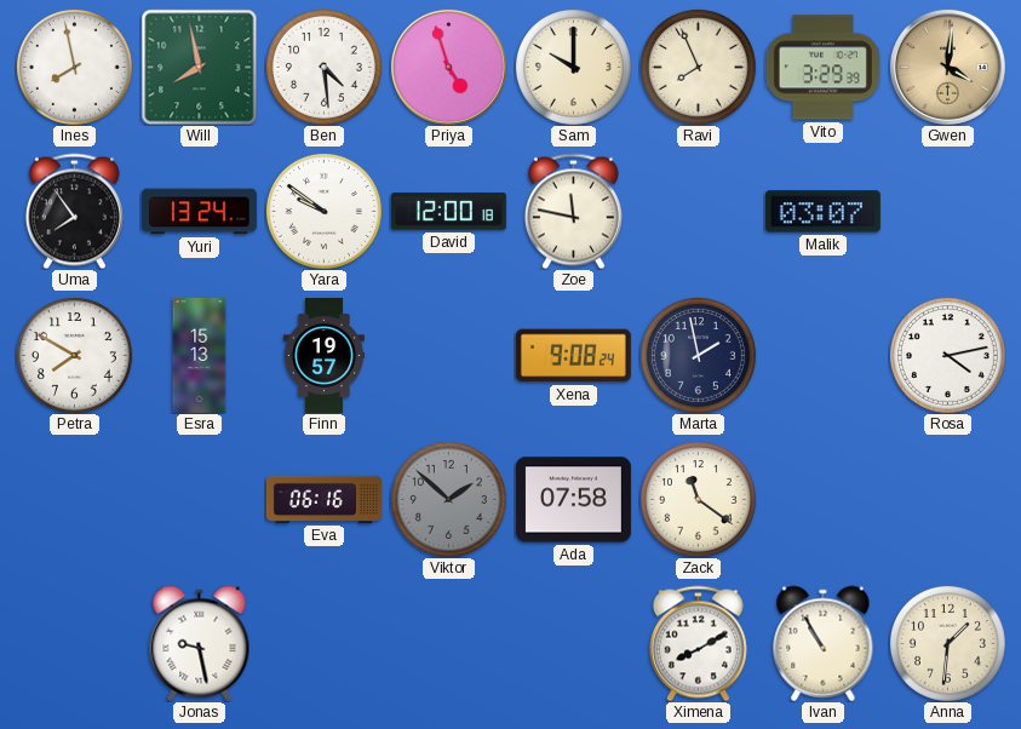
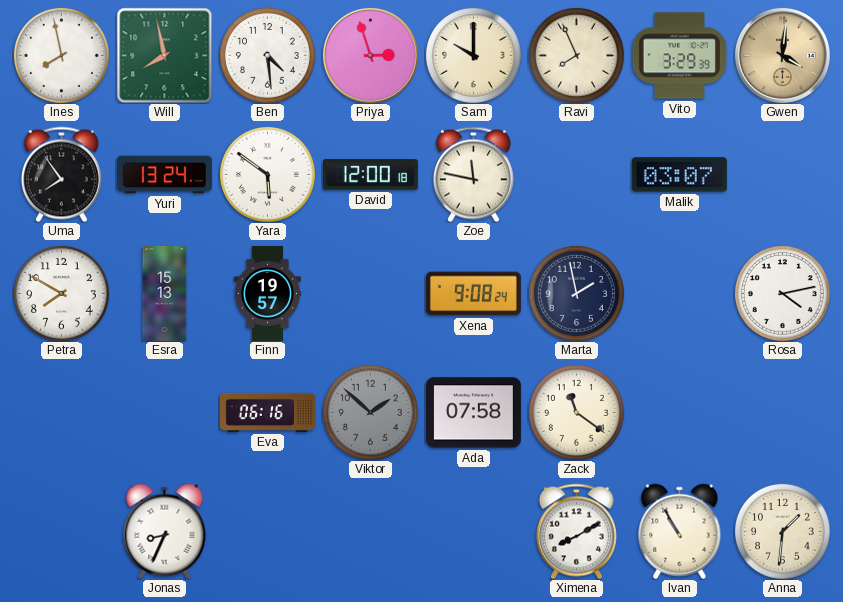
Priya: 4:57 -> 2:57
Yara: 9:51 -> 5:51
Jonas: 9:28 -> 8:34
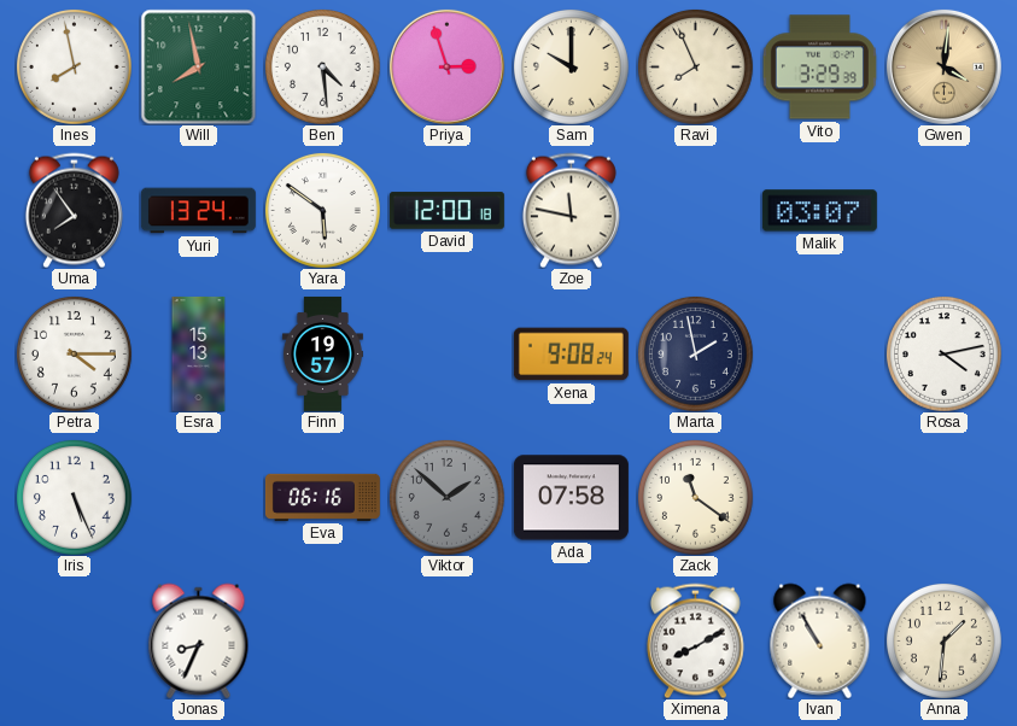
Petra: 7:50 -> 4:15
Iris: none -> 5:26
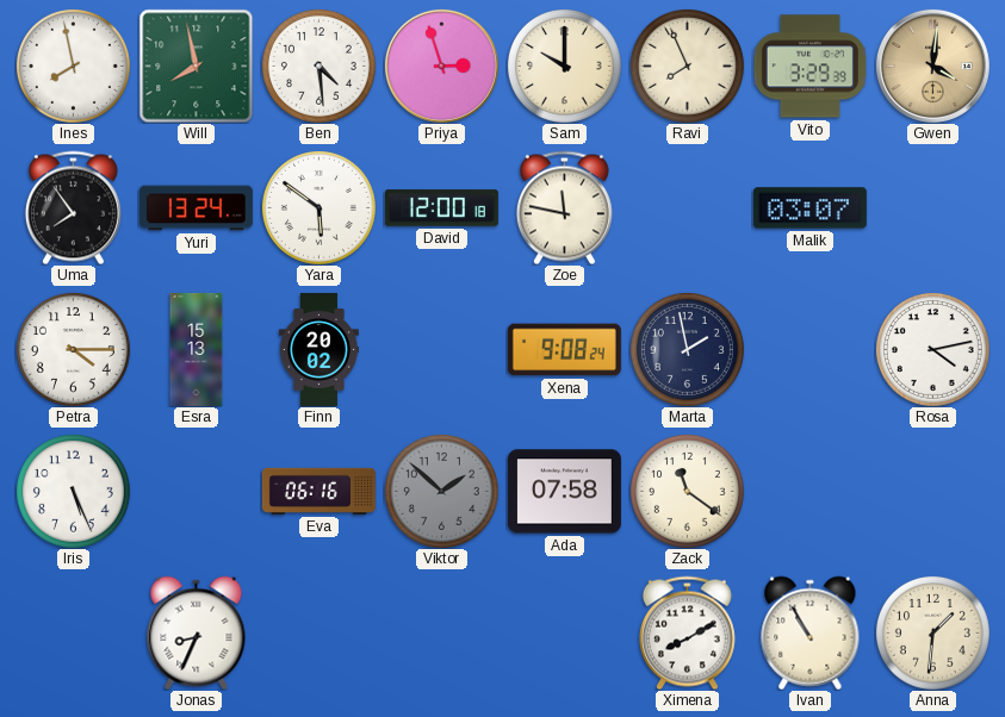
Finn: 19:57 -> 20:02
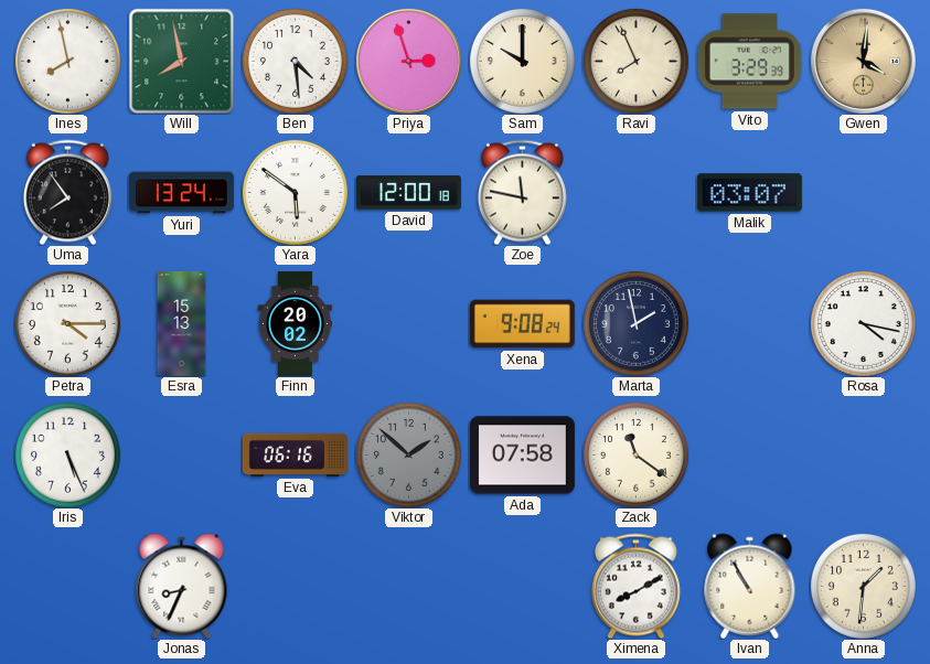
Rosa: 4:13 -> 4:17
